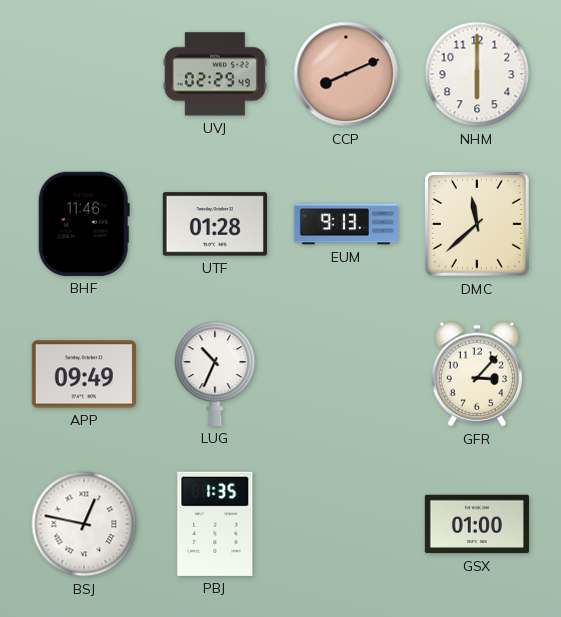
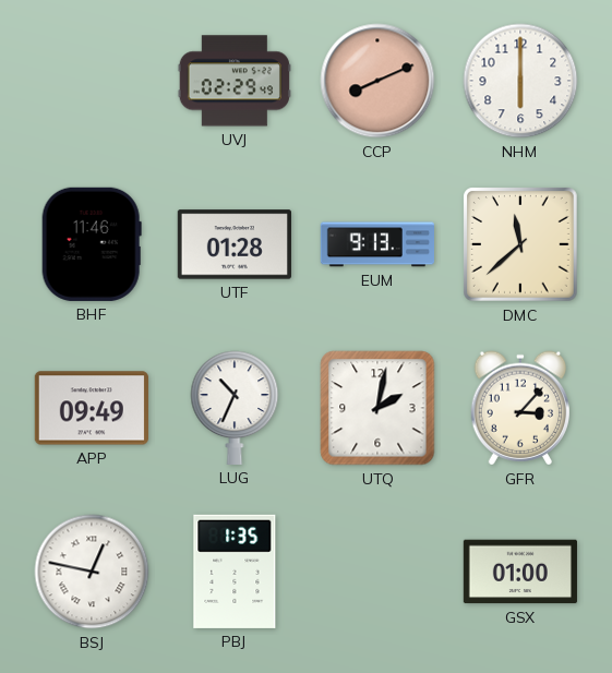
UTQ: none -> 2:02
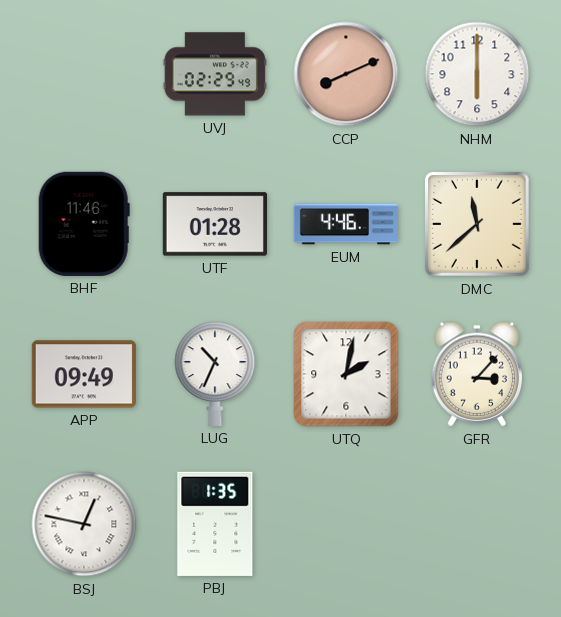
EUM: 9:13 -> 4:46
GSX: 01:00 -> none
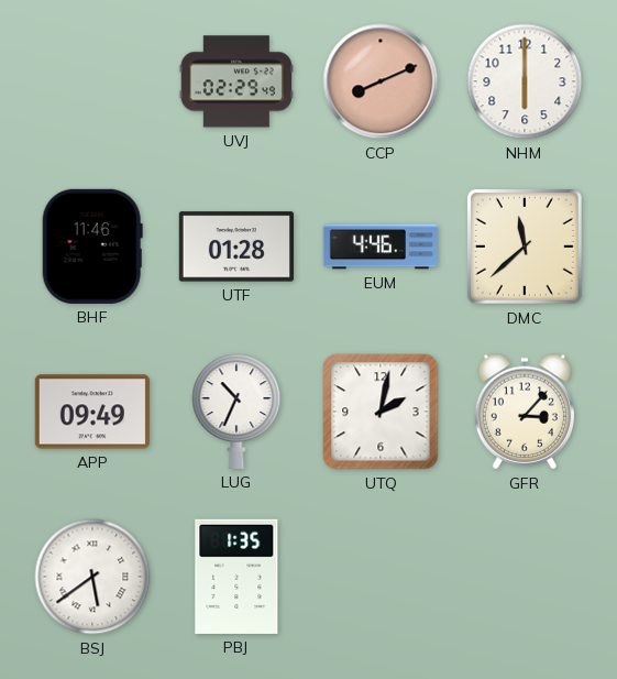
BSJ: 12:47 -> 5:39
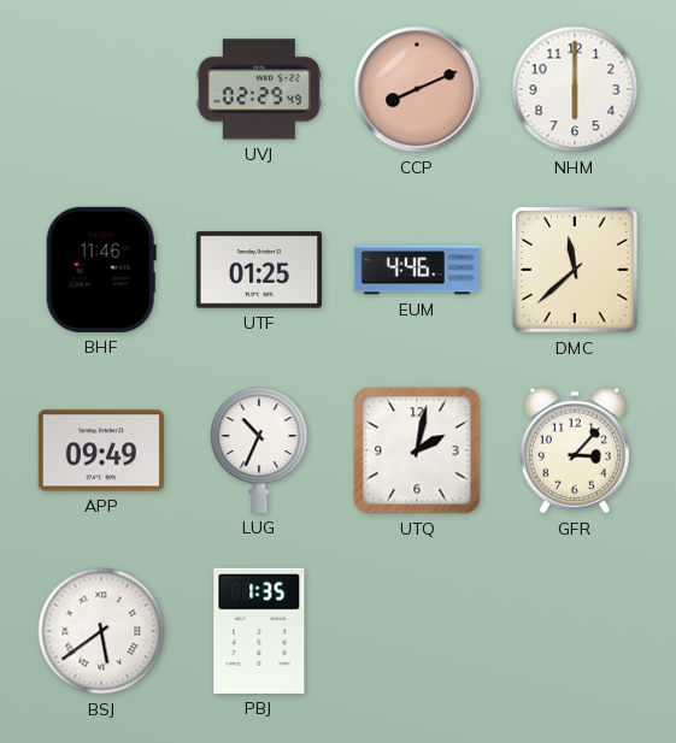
UTF: 01:28 -> 01:25
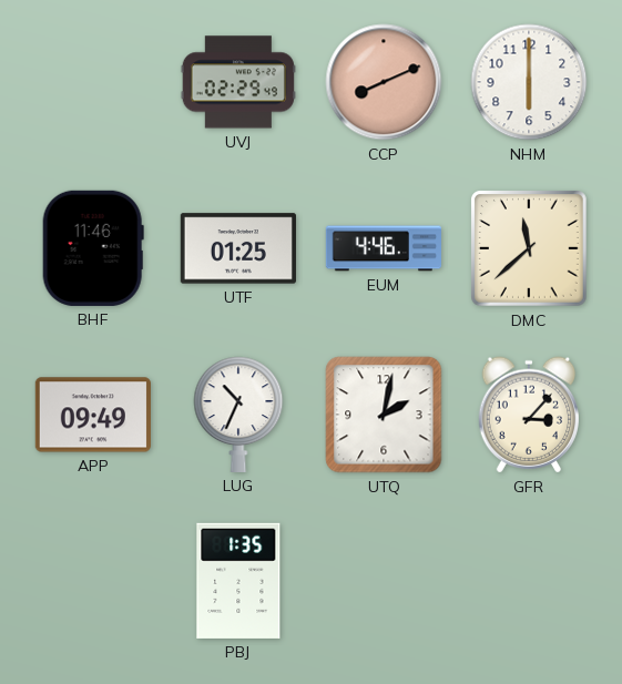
BSJ: 5:39 -> none
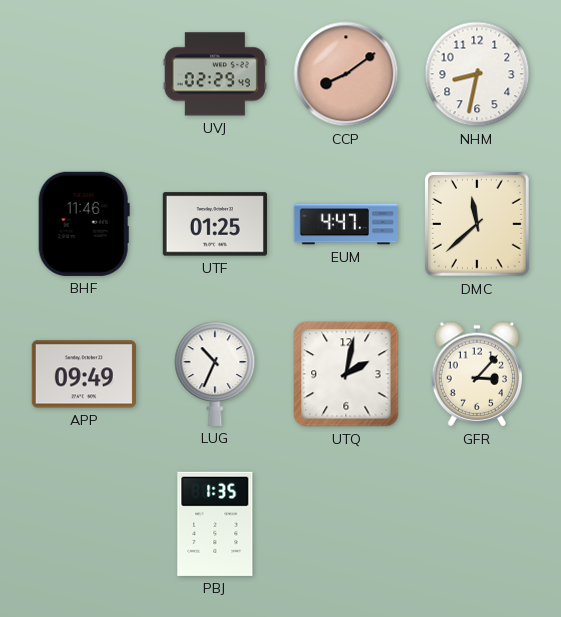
CCP: 8:11 -> 8:09
NHM: 6:00 -> 8:32
EUM: 4:46 -> 4:47
